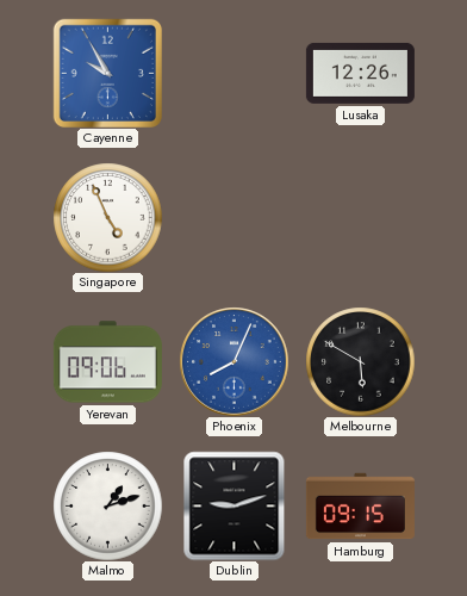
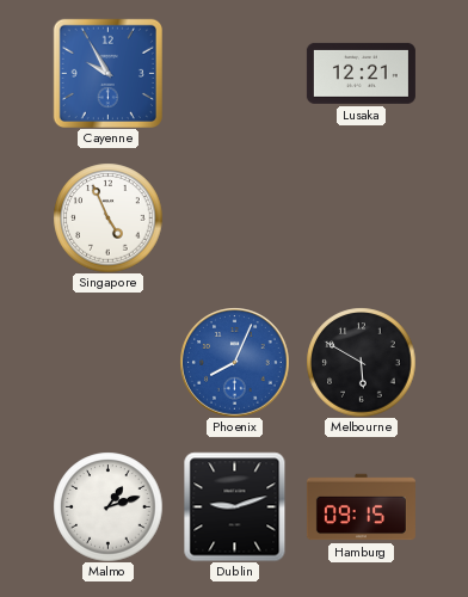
Lusaka: 12:26 -> 12:21
Yerevan: 09:06 -> none
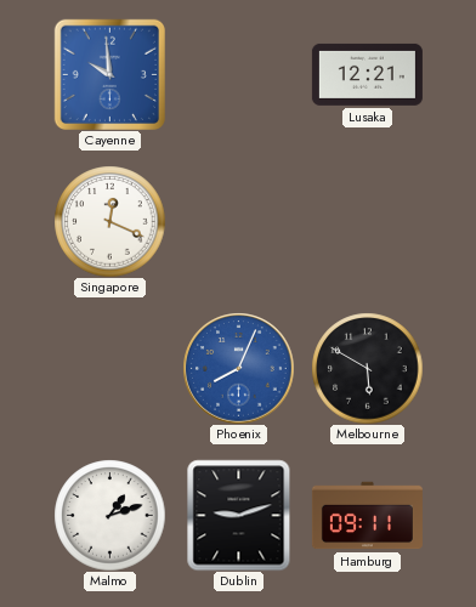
Cayenne: 9:55 -> 9:59
Singapore: 4:56 -> 12:19
Hamburg: 09:15 -> 09:11
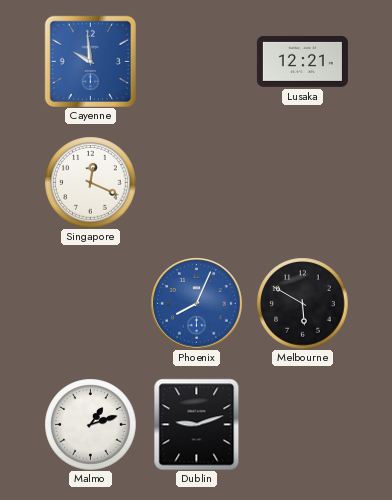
Hamburg: 09:11 -> none
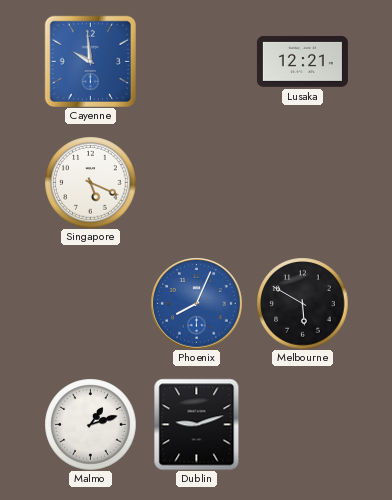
Singapore: 12:19 -> 5:19
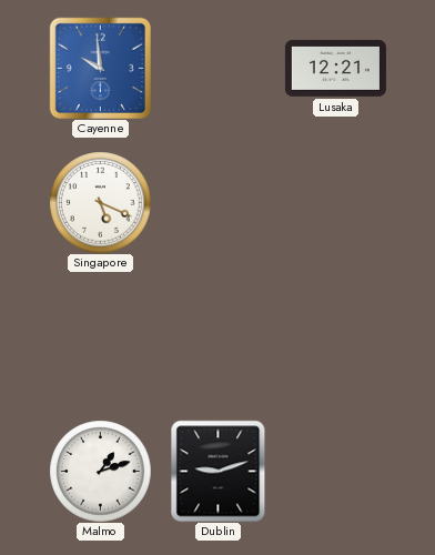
Phoenix: 8:04 -> none
Melbourne: 5:50 -> none
